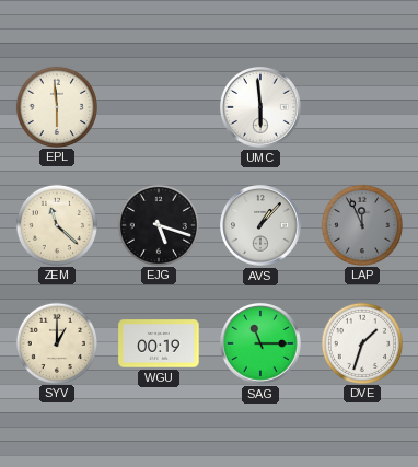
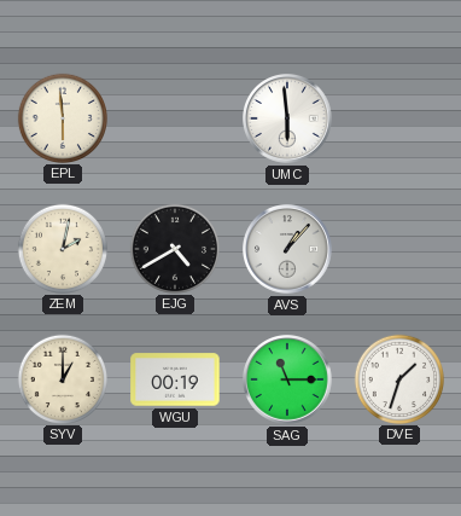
ZEM: 11:22 -> 2:02
EJG: 5:18 -> 4:40
LAP: 11:56 -> none
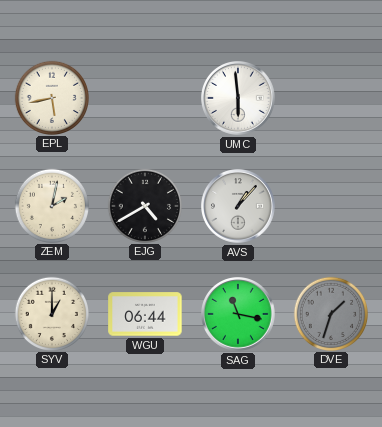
EPL: 5:59 -> 5:43
WGU: 00:19 -> 06:44
SAG: 11:15 -> 11:17
DVE dial: white -> grey
